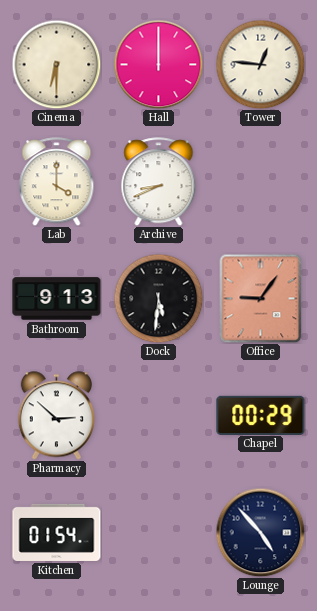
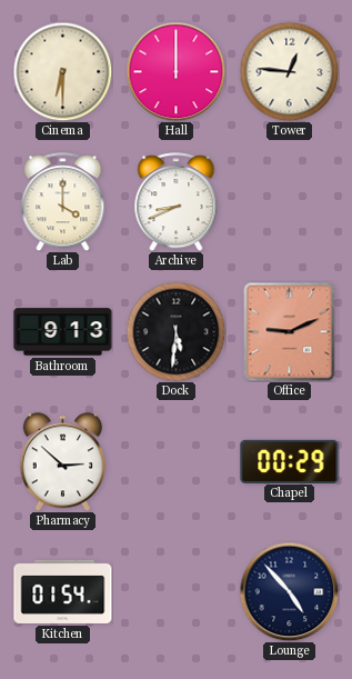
Office: 9:06 -> 9:11
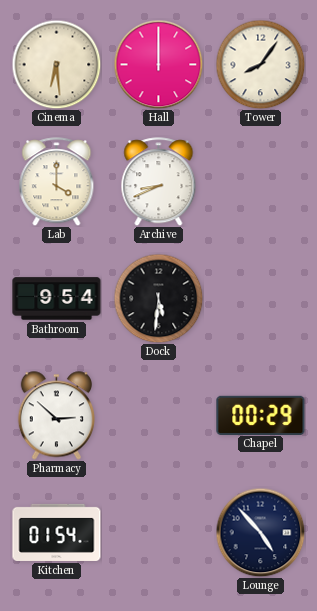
Cinema: 6:30 -> 6:29
Tower: 12:46 -> 8:06
Bathroom: 9:13 -> 9:54
Office: 9:11 -> none
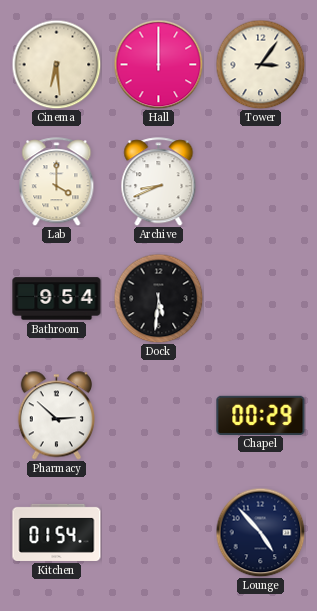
Tower: 8:06 -> 3:06
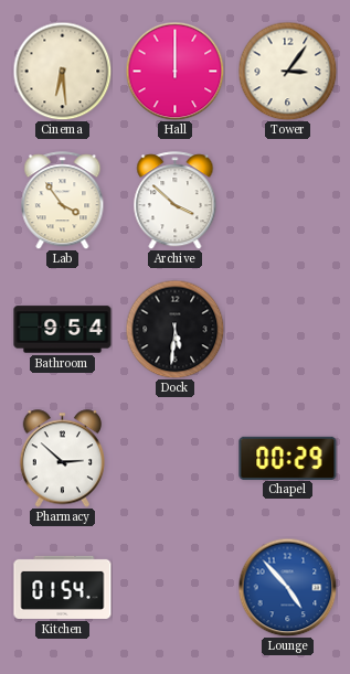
Lab: 4:00 -> 3:54
Archive: 8:41 -> 3:52
Lounge dial: navy -> blue
